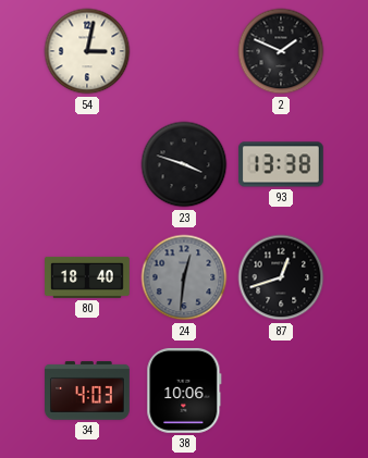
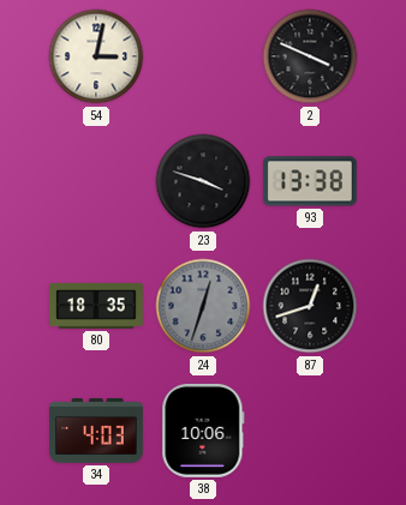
2: 1:49 -> 3:49
80: 18:40 -> 18:35
24: 12:31 -> 12:33
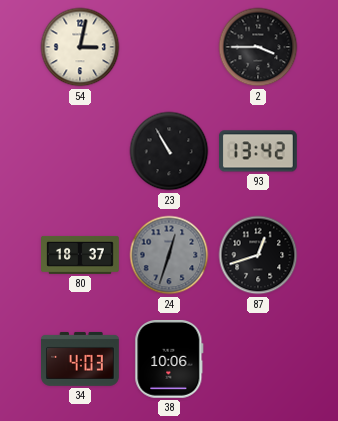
2: 3:49 -> 3:45
23: 3:48 -> 10:55
93: 13:38 -> 13:42
80: 18:35 -> 18:37
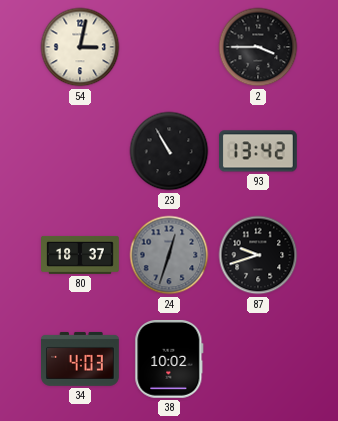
87: 12:42 -> 9:42
38: 10:06 -> 10:02
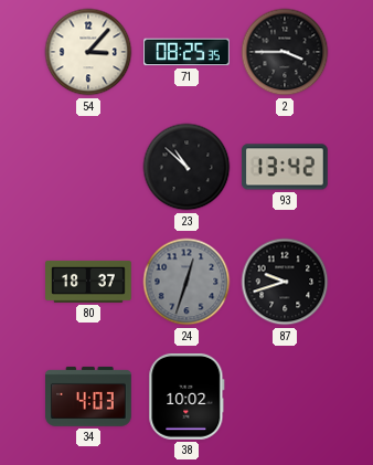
54: 3:02 -> 3:07
71: none -> 08:25
23: 10:55 -> 10:52
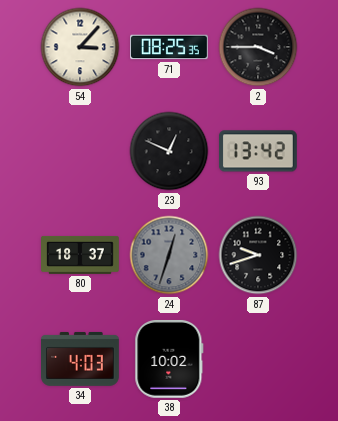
23: 10:52 -> 12:49
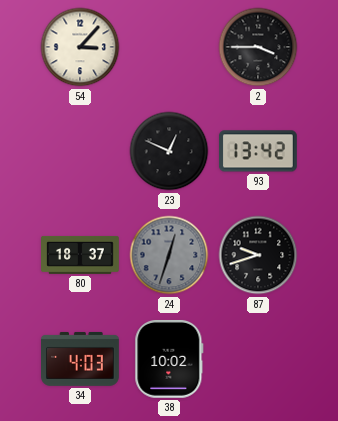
71: 08:25 -> none
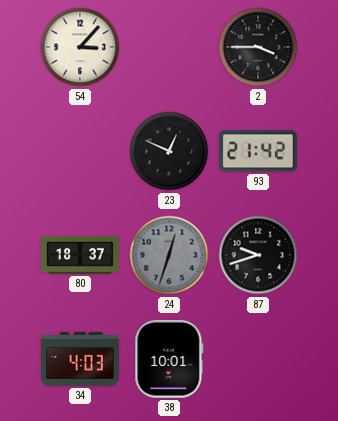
93: 13:42 -> 21:42
38: 10:02 -> 10:01
